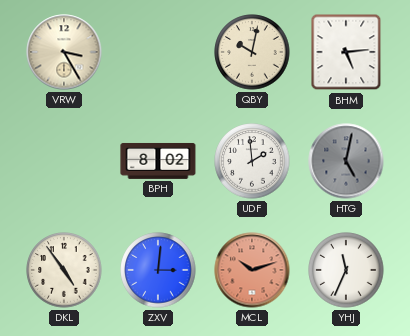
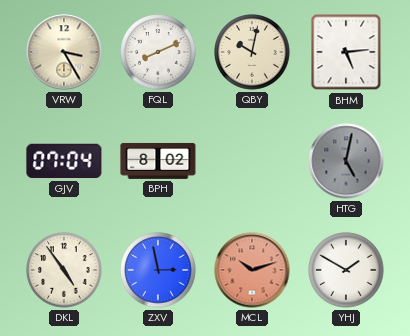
FQL: none -> 8:11
GJV: none -> 07:04
UDF: 1:59 -> none
ZXV: 3:01 -> 2:58
YHJ: 11:34 -> 1:50
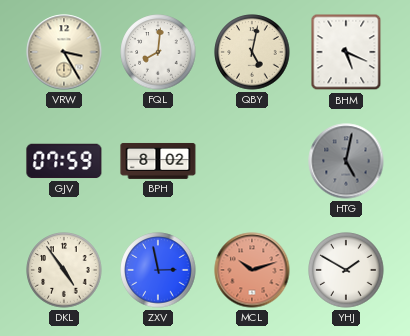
FQL: 8:11 -> 8:01
QBY: 10:02 -> 5:02
BHM: 5:14 -> 5:19
GJV: 07:04 -> 07:59
